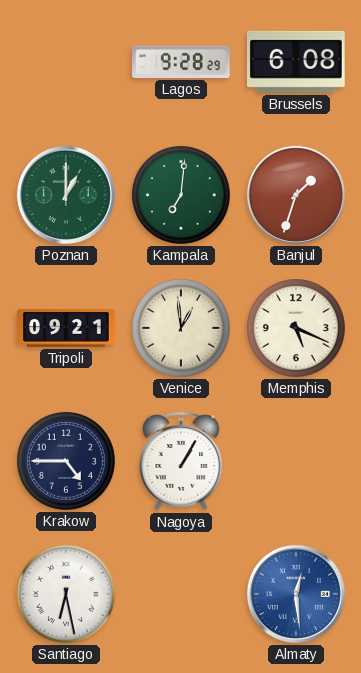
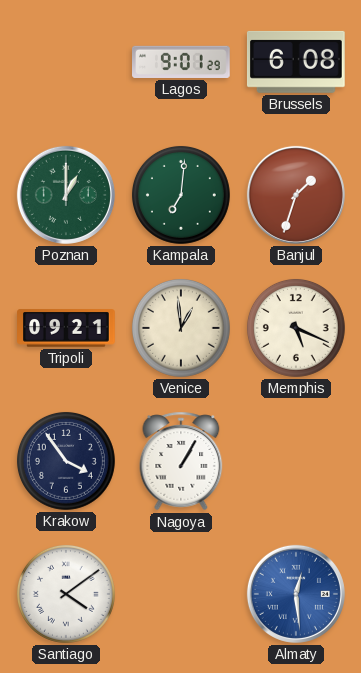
Lagos: 9:28 -> 9:01
Krakow: 4:45 -> 3:54
Santiago: 6:28 -> 4:09
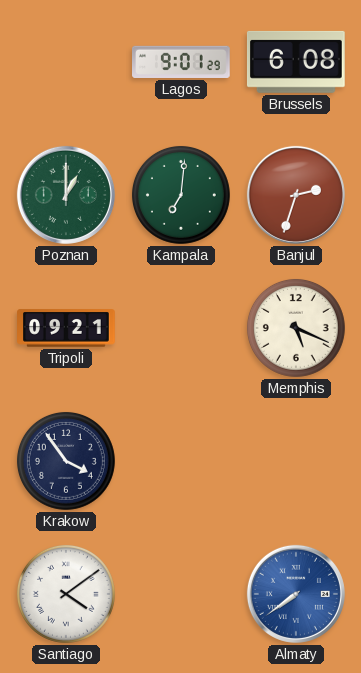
Banjul: 1:33 -> 2:33
Venice: 12:59 -> none
Nagoya: 1:05 -> none
Almaty: 12:29 -> 7:39
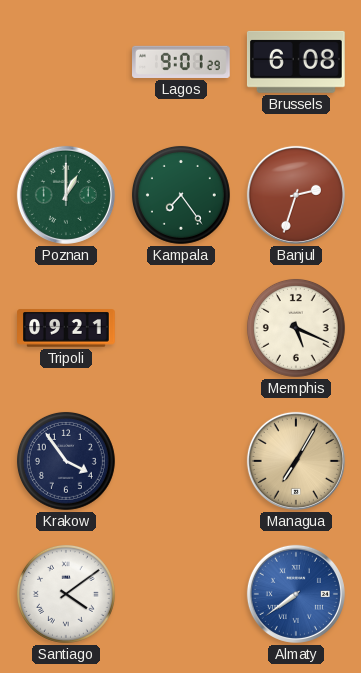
Kampala: 7:01 -> 7:24
Managua: none -> 7:05
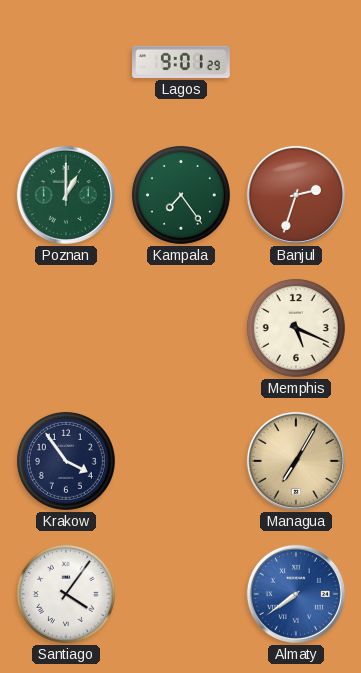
Brussels: 6:08 -> none
Tripoli: 09:21 -> none
Santiago: 4:09 -> 4:06
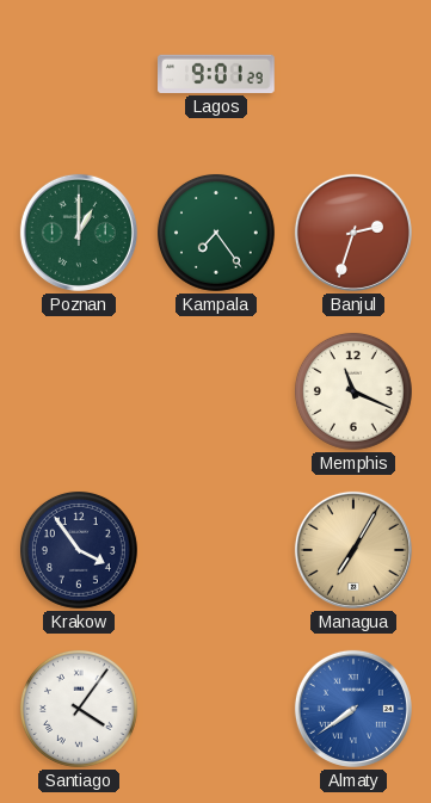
Memphis: 5:19 -> 11:19
